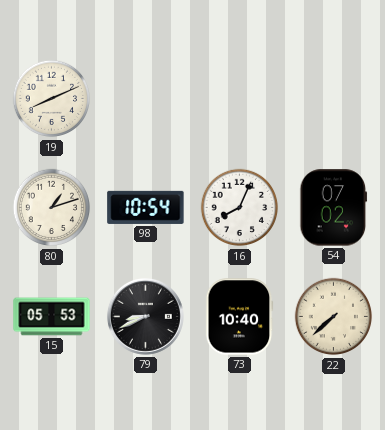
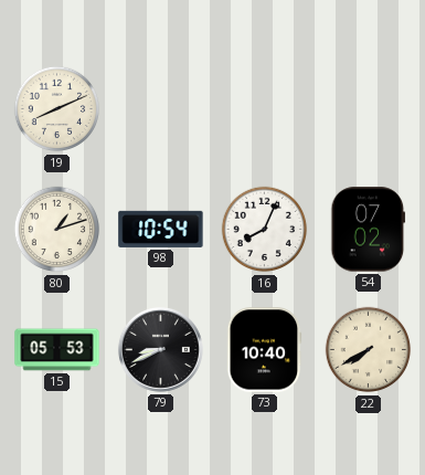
22: 7:38 -> 7:40
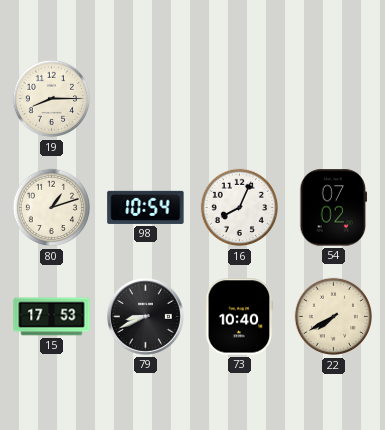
19: 8:11 -> 8:15
15: 05:53 -> 17:53
